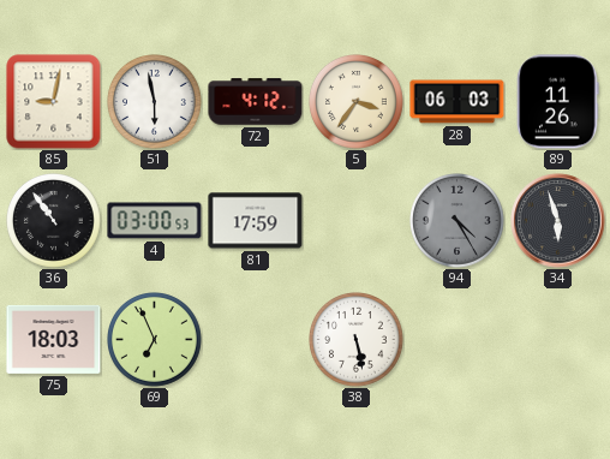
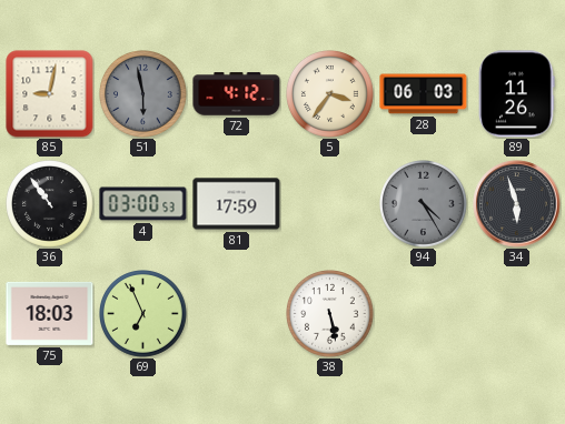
51 dial: white -> grey
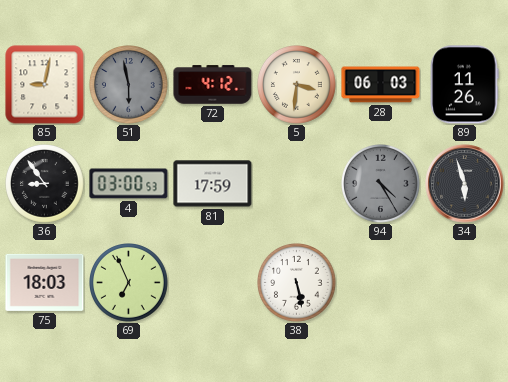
5: 3:36 -> 3:31
36: 10:54 -> 8:54
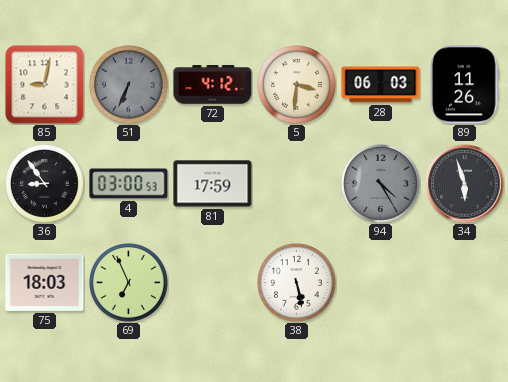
51: 5:58 -> 6:34
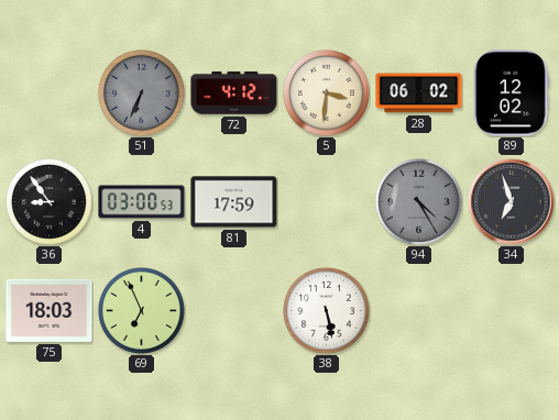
85: 9:02 -> none
28: 06:03 -> 06:02
89: 11:26 -> 12:02
34: 5:57 -> 6:57
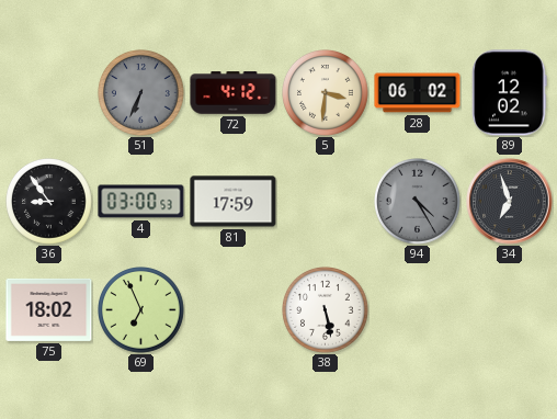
75: 18:03 -> 18:02
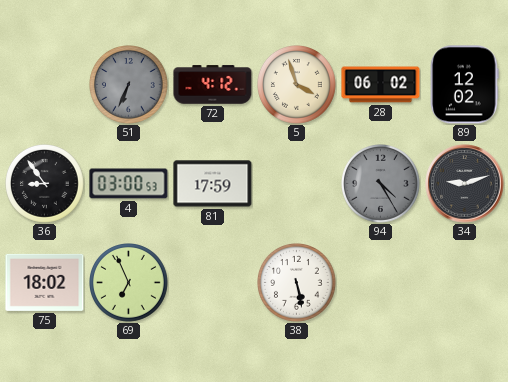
5: 3:31 -> 3:57
34: 6:57 -> 9:12
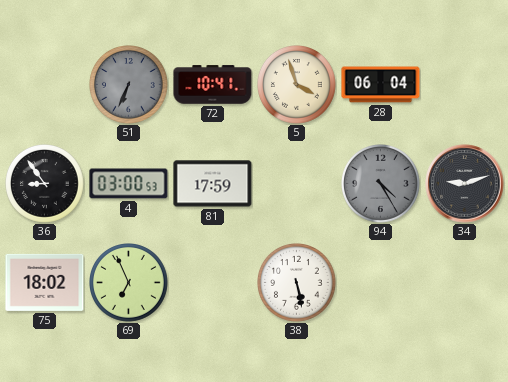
72: 4:12 -> 10:41
28: 06:02 -> 06:04
89: 12:02 -> none
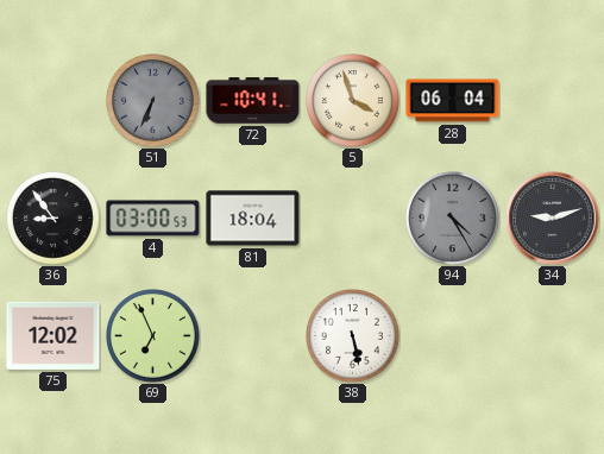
81: 17:59 -> 18:04
75: 18:02 -> 12:02
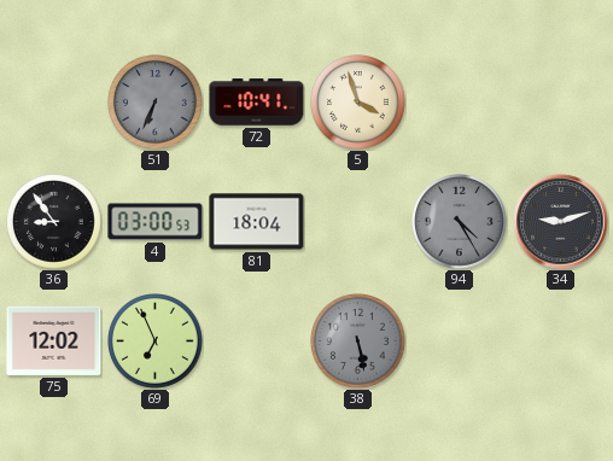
28: 06:04 -> none
38 dial: white -> grey
